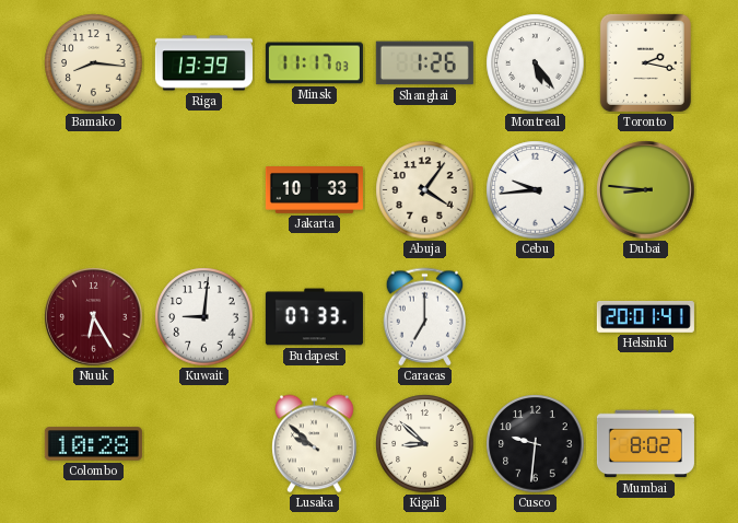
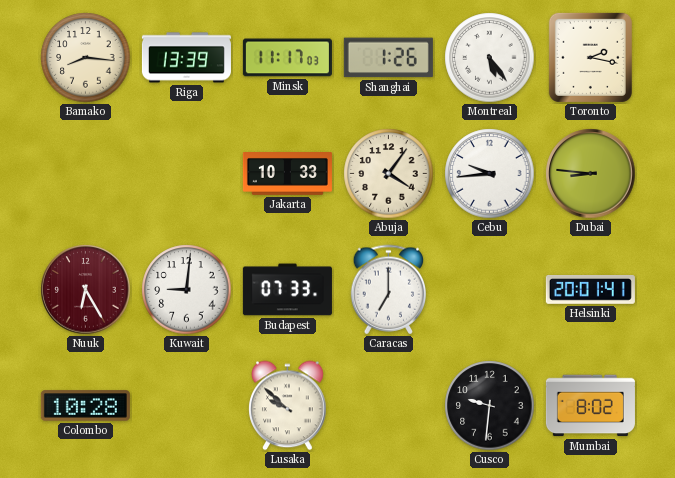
Kigali: 8:52 -> none
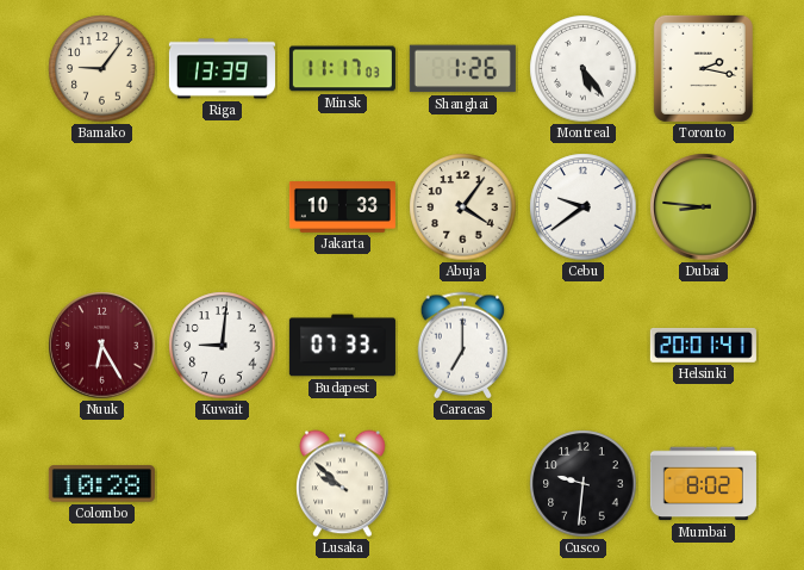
Bamako: 8:16 -> 9:06
Cebu: 9:44 -> 9:39
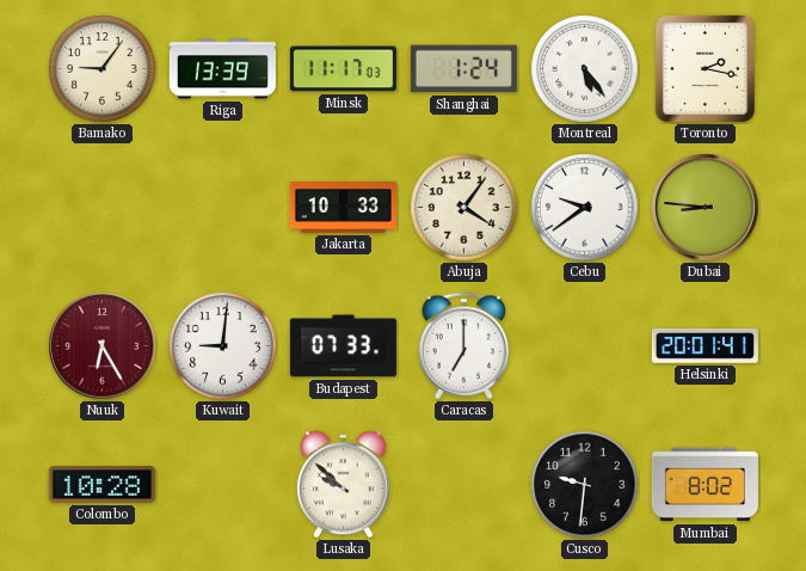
Shanghai: 1:26 -> 1:24
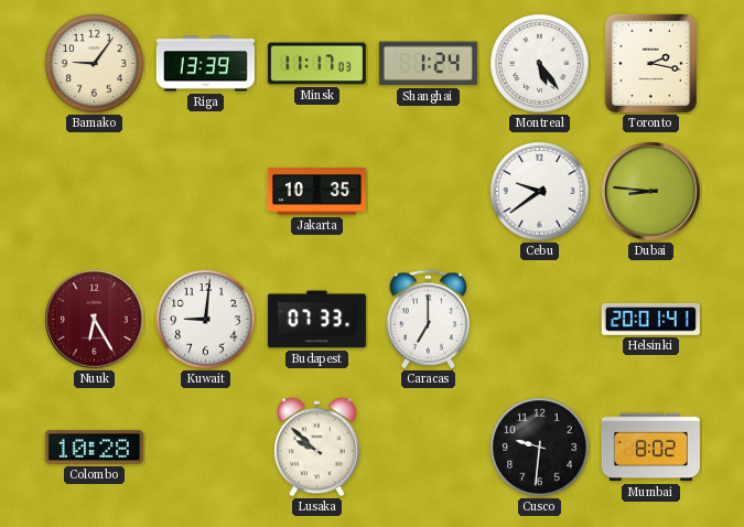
Jakarta: 10:33 -> 10:35
Abuja: 4:06 -> none
